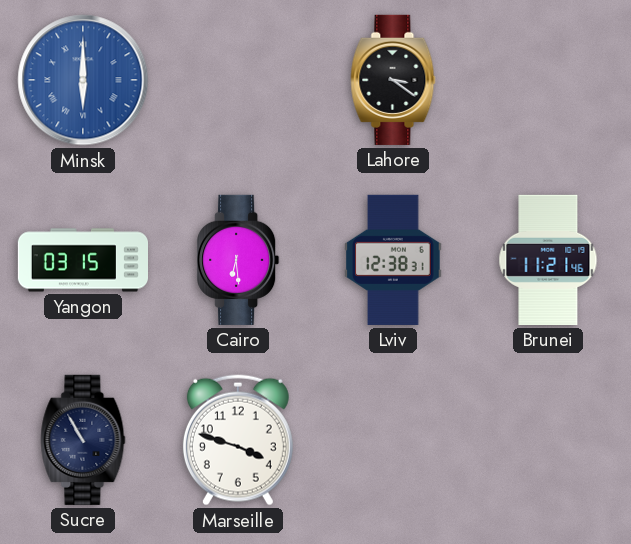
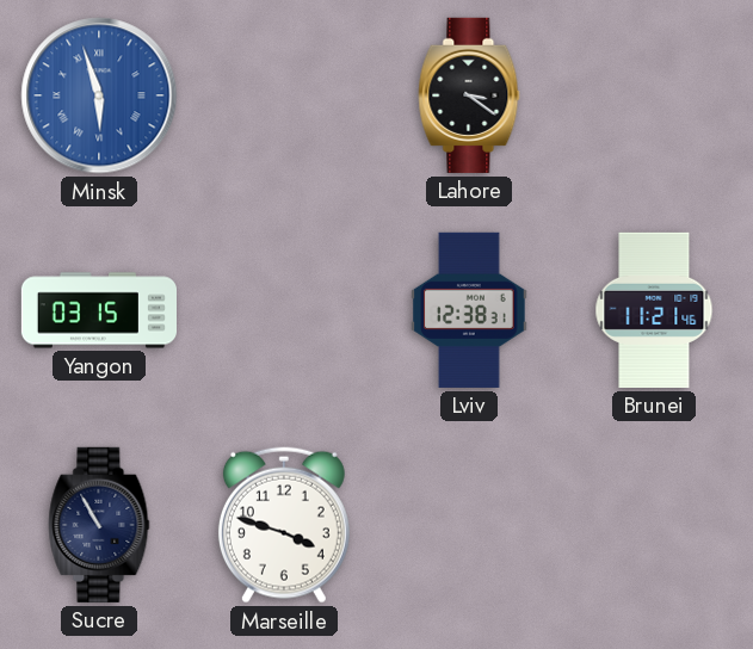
Minsk: 6:00 -> 5:57
Cairo: 6:29 -> none
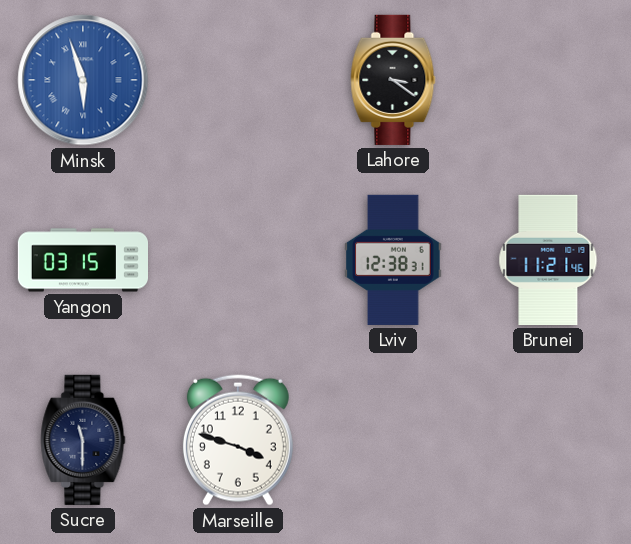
Sucre: 10:55 -> 11:30
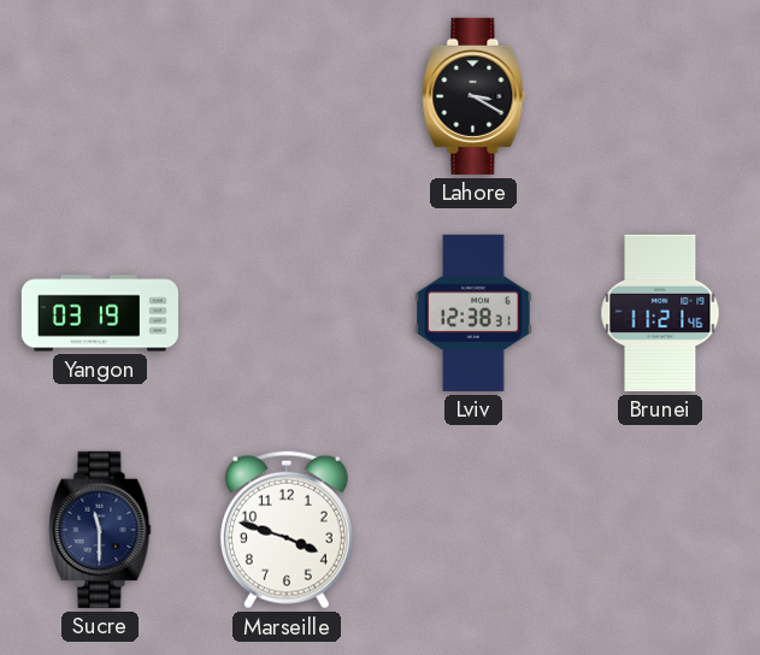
Minsk: 5:57 -> none
Lahore: 3:21 -> 3:20
Yangon: 03:15 -> 03:19
